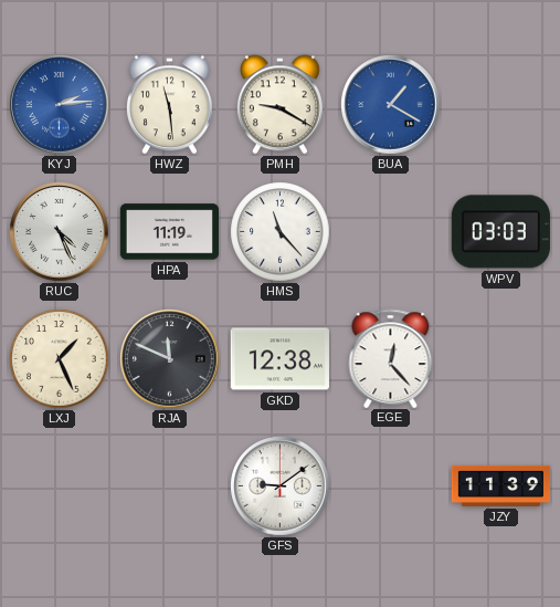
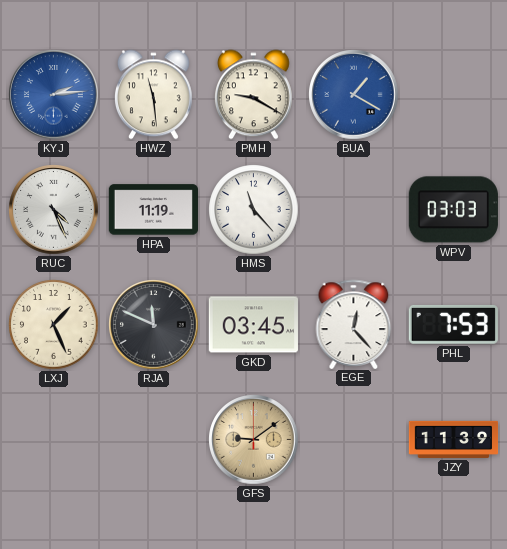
GKD: 12:38 -> 03:45
PHL: none -> 7:53
GFS dial: white -> champagne
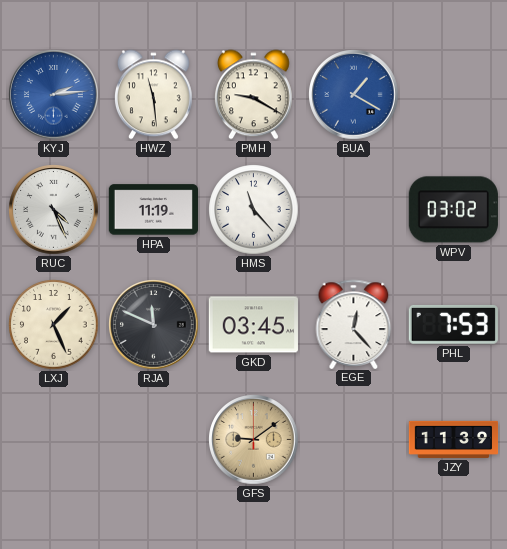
WPV: 03:03 -> 03:02
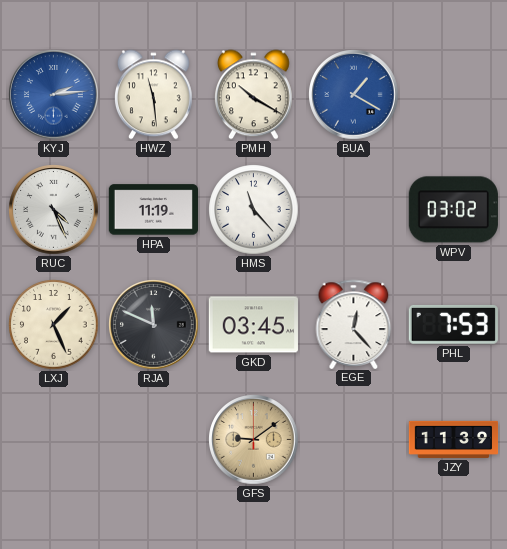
PMH: 9:20 -> 10:20
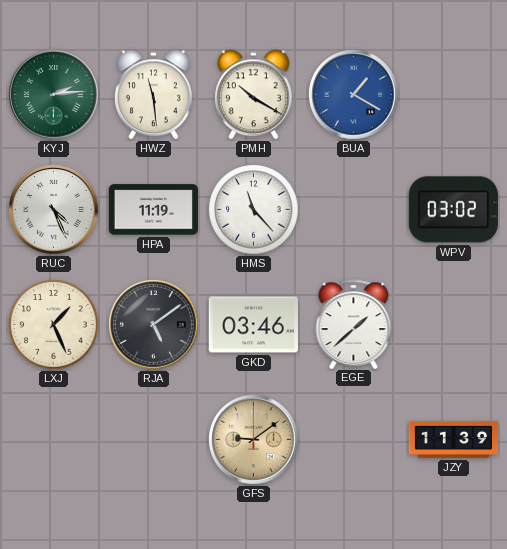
KYJ dial: blue -> green
RJA: 11:49 -> 5:09
GKD: 03:45 -> 03:46
EGE: 12:23 -> 1:38
PHL: 7:53 -> none
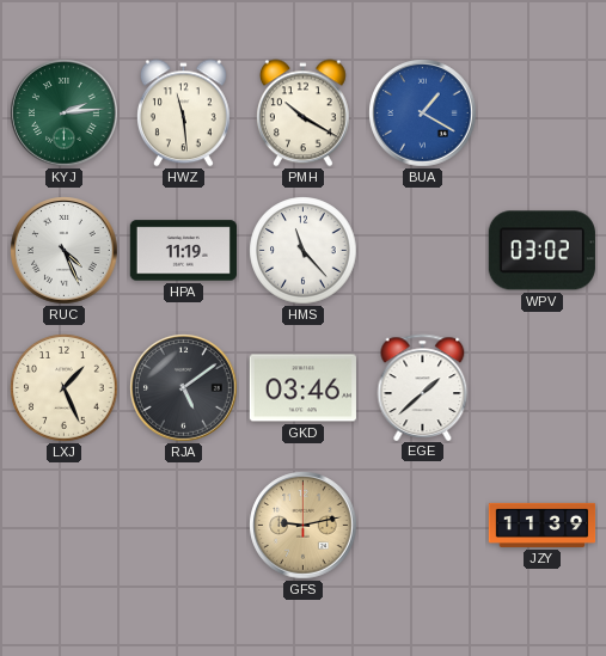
GFS: 9:09 -> 9:13
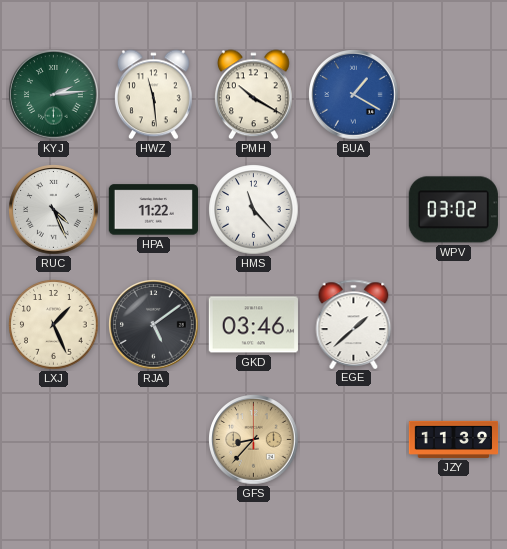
HPA: 11:19 -> 11:22
GFS: 9:13 -> 8:37
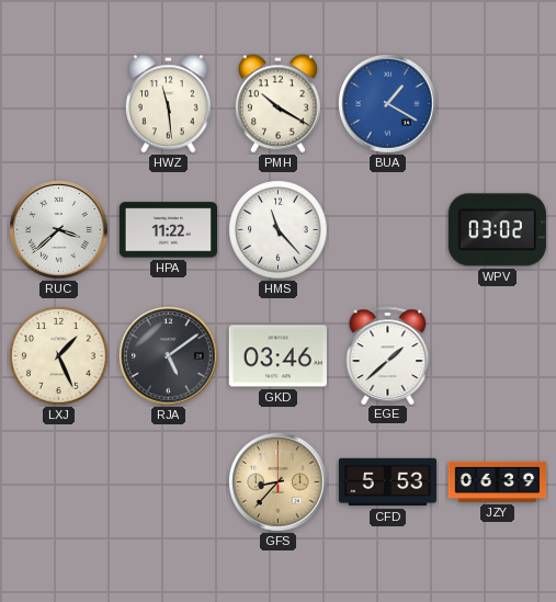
KYJ: 2:14 -> none
RUC: 4:26 -> 3:38
CFD: none -> 5:53
JZY: 11:39 -> 06:39
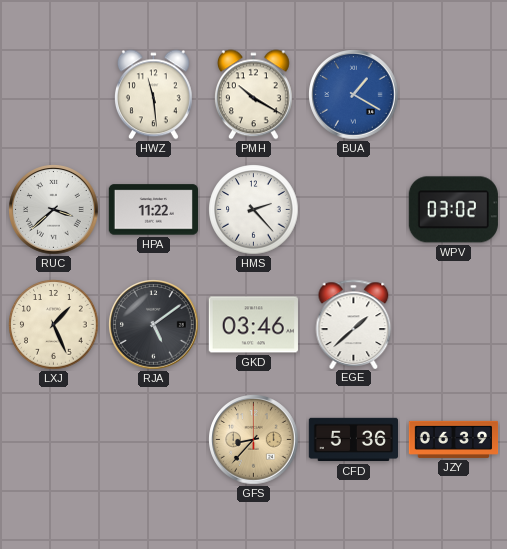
HMS: 11:23 -> 2:23
CFD: 5:53 -> 5:36
